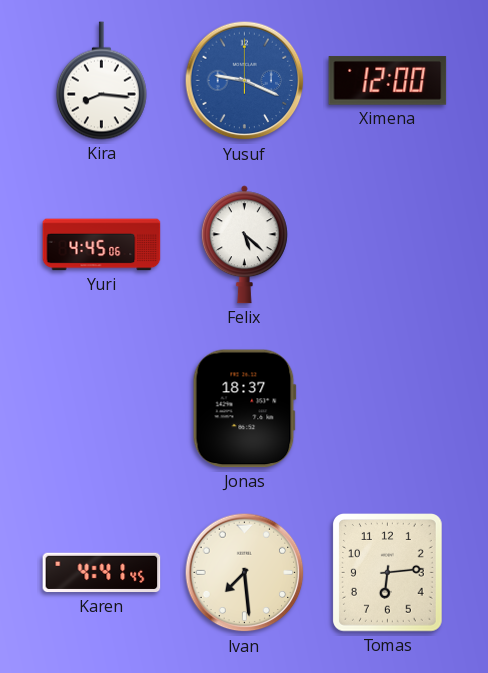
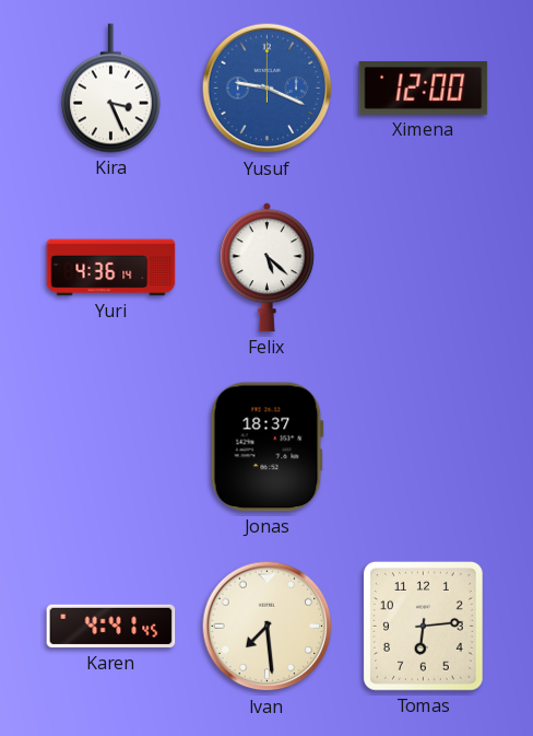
Kira: 8:16 -> 3:26
Yuri: 4:45 -> 4:36
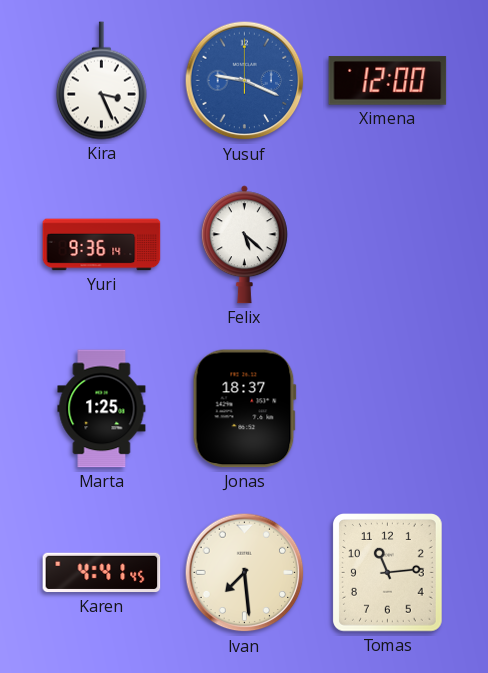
Yuri: 4:36 -> 9:36
Marta: none -> 1:25
Tomas: 6:14 -> 11:14
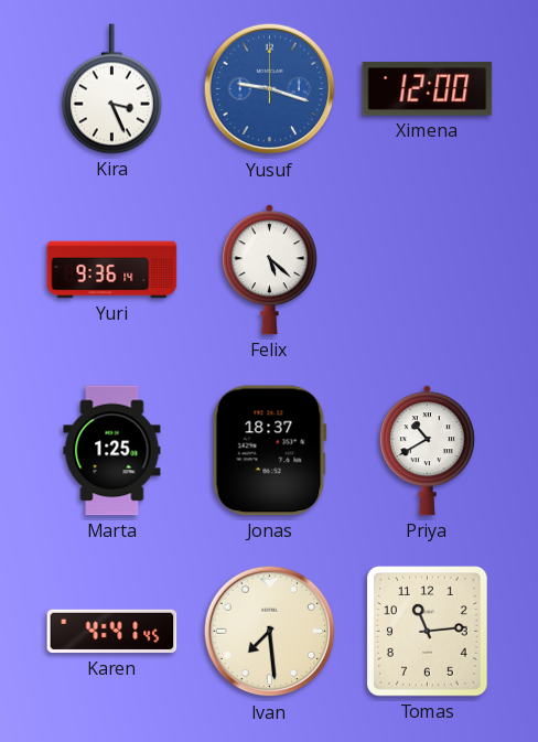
Yusuf: 9:19 -> 9:18
Priya: none -> 10:40
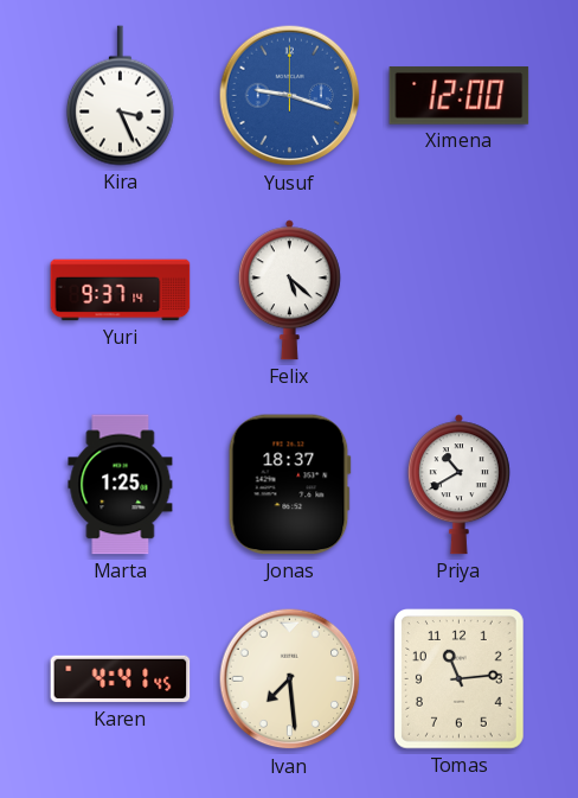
Yuri: 9:36 -> 9:37
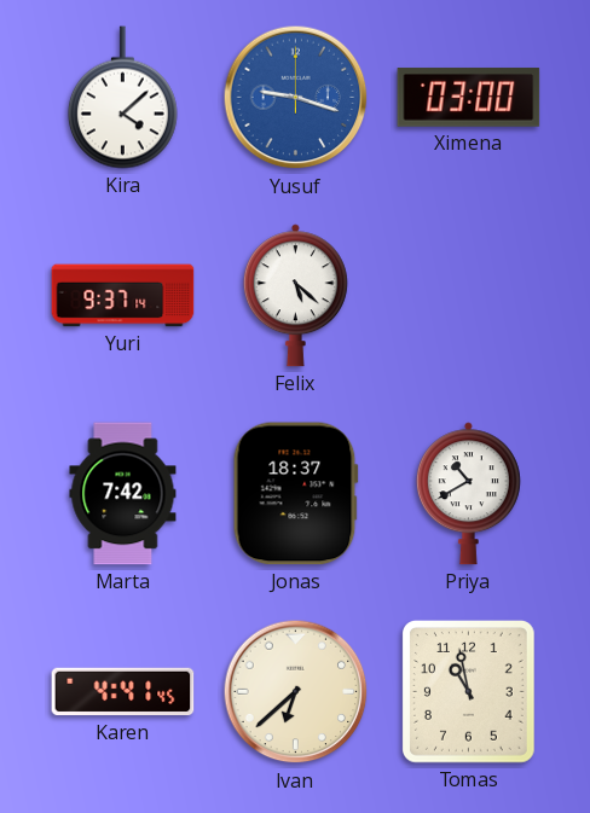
Kira: 3:26 -> 4:08
Ximena: 12:00 -> 03:00
Marta: 1:25 -> 7:42
Ivan: 7:29 -> 6:38
Tomas: 11:14 -> 10:58
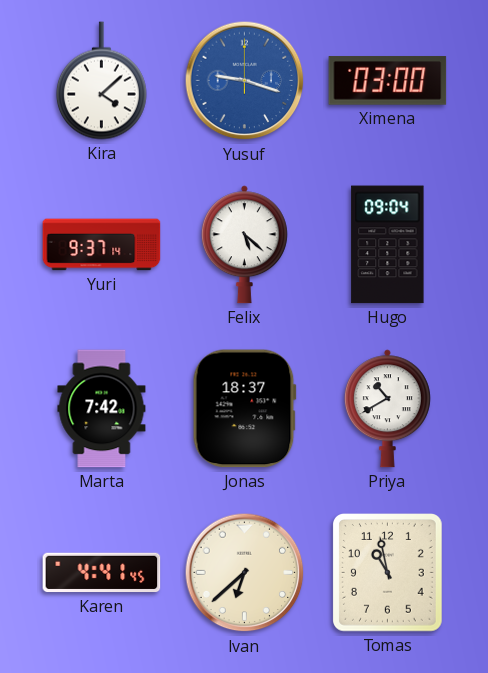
Hugo: none -> 09:04
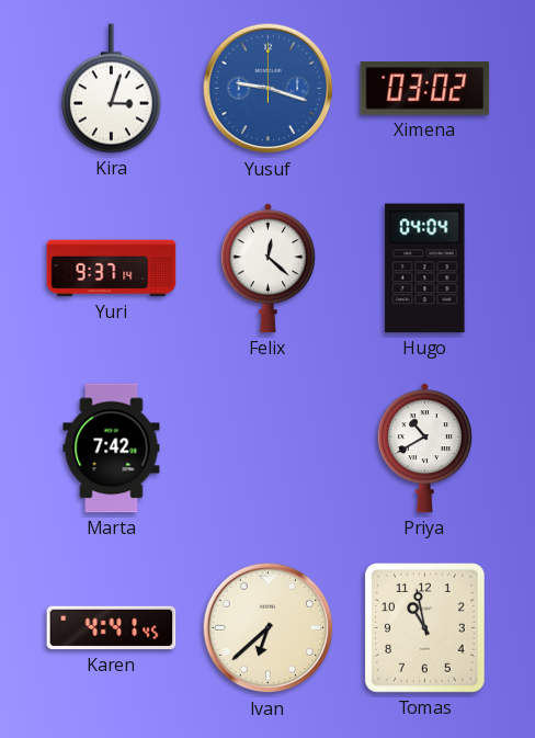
Kira: 4:08 -> 3:03
Ximena: 03:00 -> 03:02
Felix: 5:22 -> 12:22
Hugo: 09:04 -> 04:04
Jonas: 18:37 -> none
